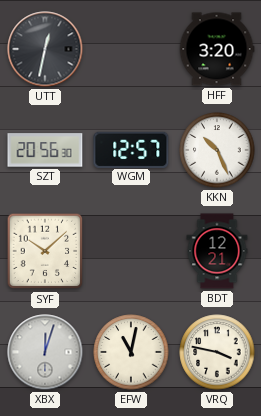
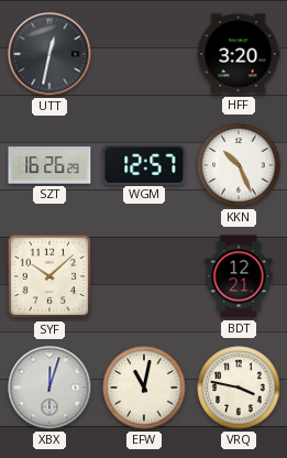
SZT: 20:56 -> 16:26
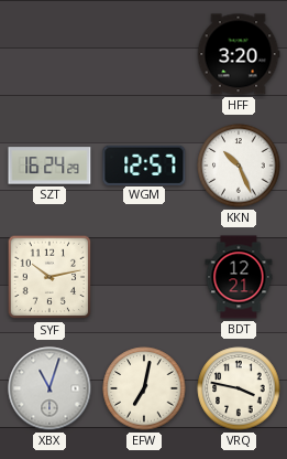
UTT: 12:32 -> none
SZT: 16:26 -> 16:24
SYF: 10:08 -> 10:13
XBX: 12:03 -> 11:03
EFW: 11:02 -> 7:02
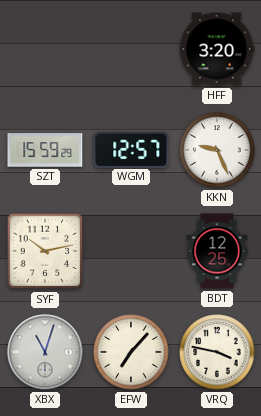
SZT: 16:24 -> 15:59
KKN: 10:26 -> 9:26
BDT: 12:21 -> 12:25
EFW: 7:02 -> 7:07
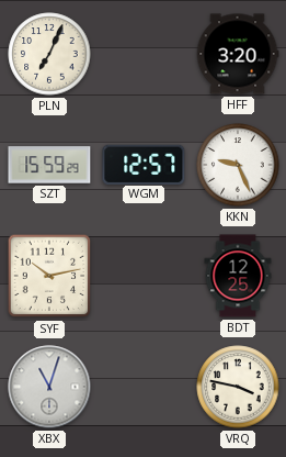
PLN: none -> 7:04
EFW: 7:07 -> none
